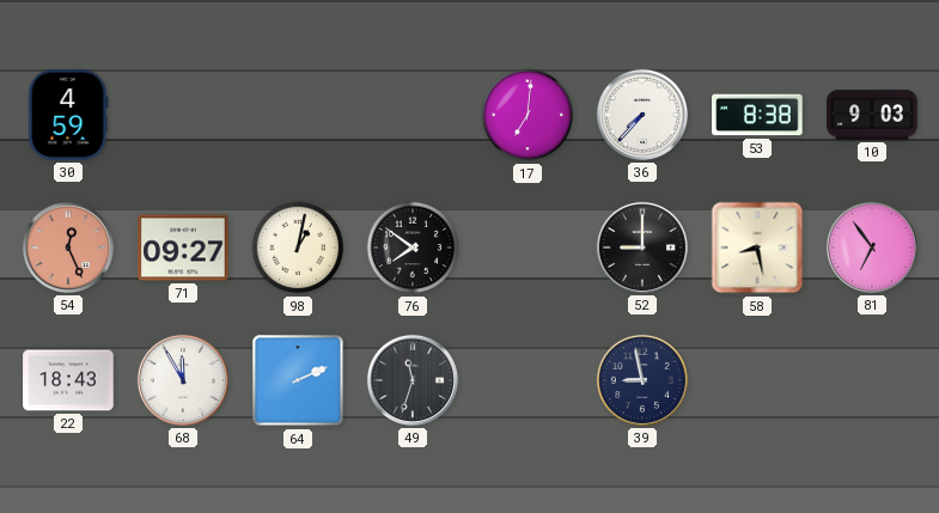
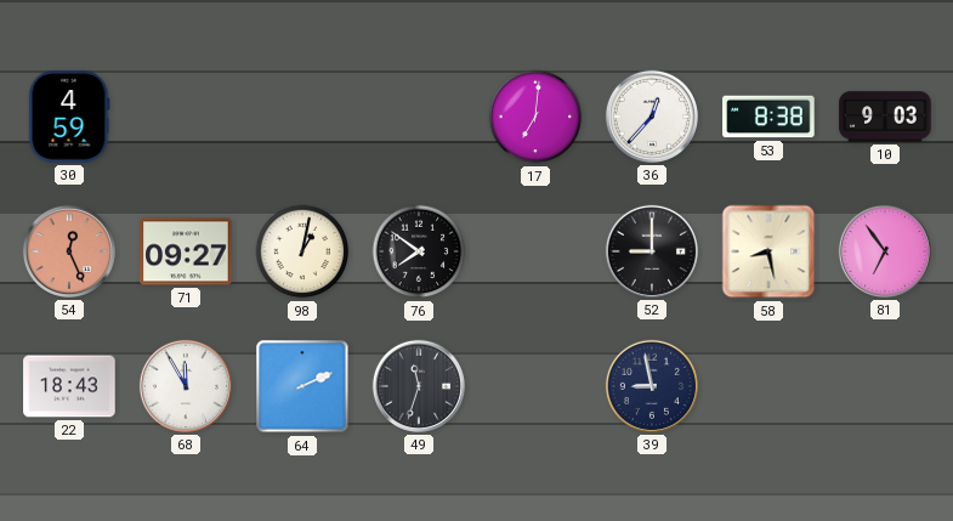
36: 7:37 -> 12:37
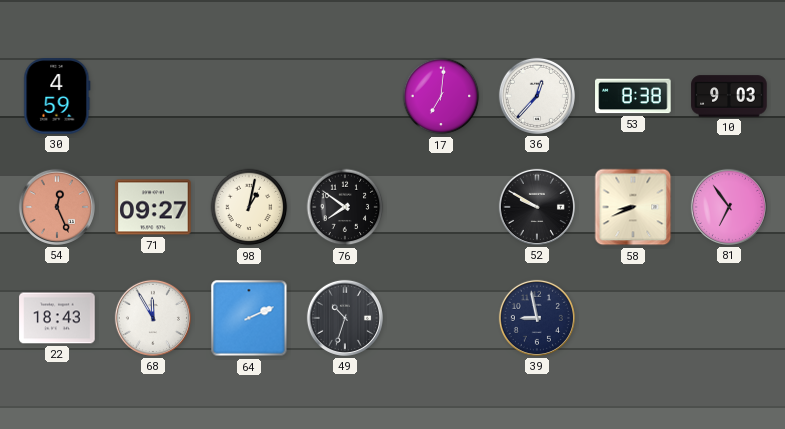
52: 9:00 -> 9:50
58: 8:28 -> 8:41
49: 11:33 -> 10:33
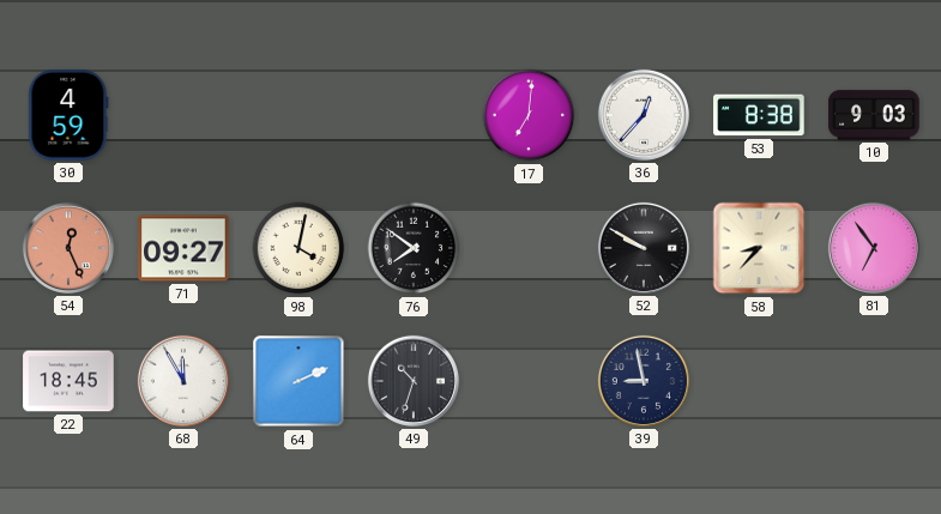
98: 1:02 -> 4:02
58: 8:41 -> 8:37
22: 18:43 -> 18:45
